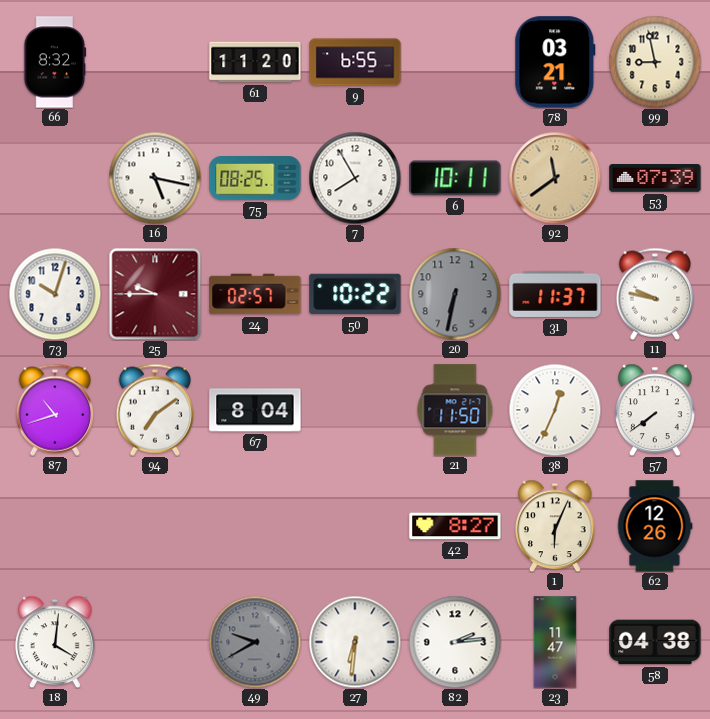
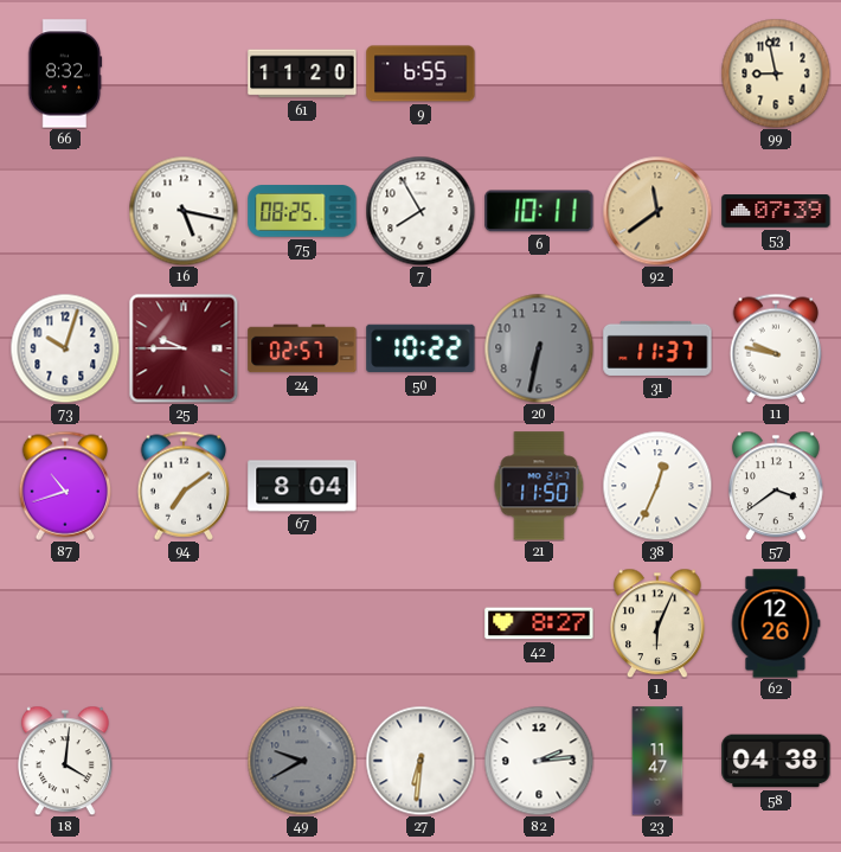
78: 03:21 -> none
57: 7:39 -> 3:39
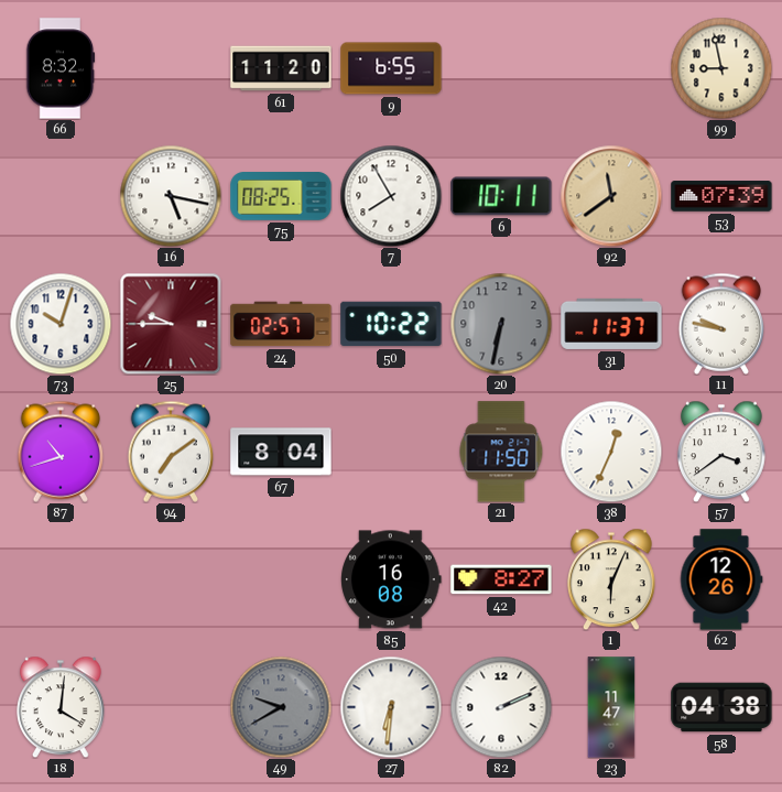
85: none -> 16:08
82: 2:14 -> 2:11
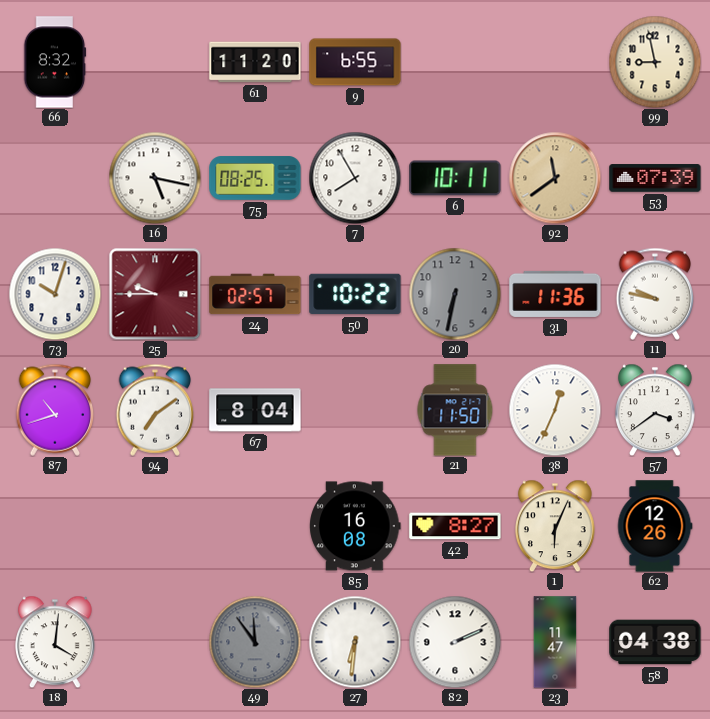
31: 11:37 -> 11:36
49: 9:40 -> 11:54
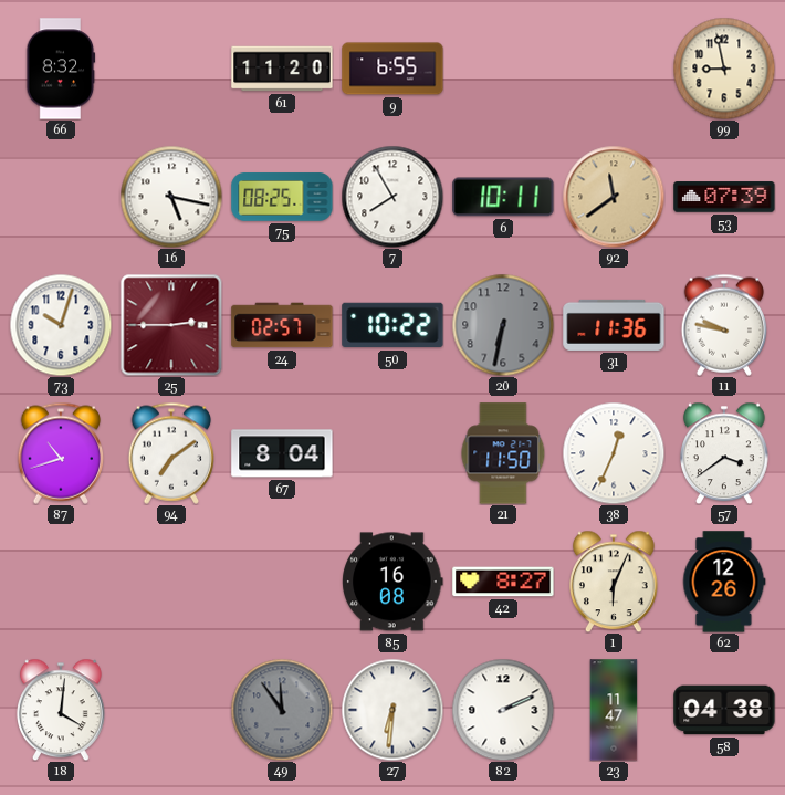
25: 9:45 -> 2:45
